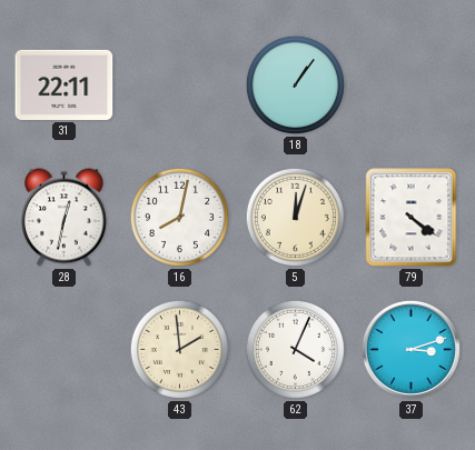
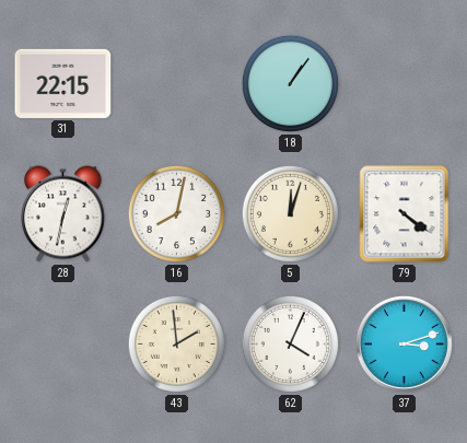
31: 22:11 -> 22:15
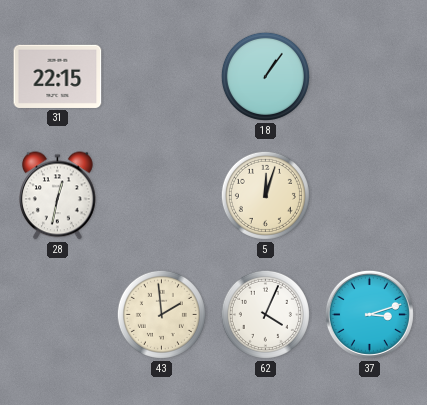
16: 8:02 -> none
79: 4:21 -> none
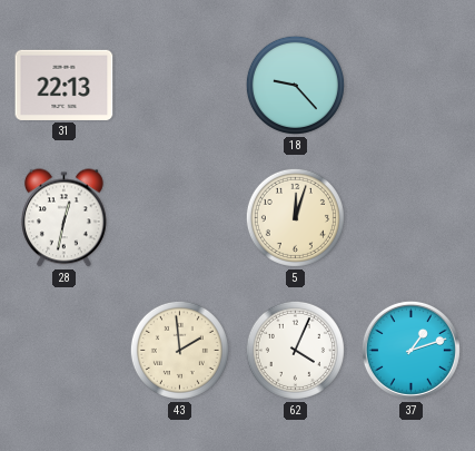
31: 22:15 -> 22:13
18: 1:06 -> 9:23
37: 3:12 -> 1:12
